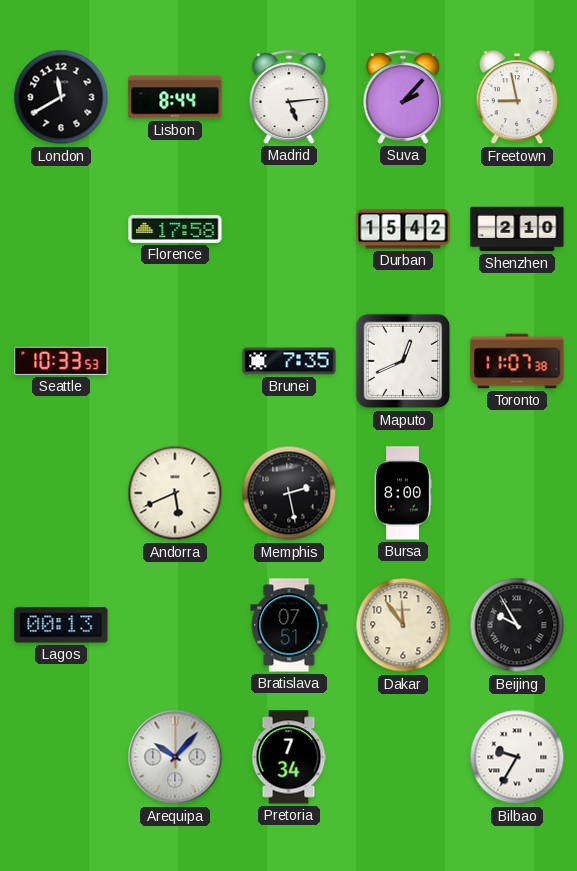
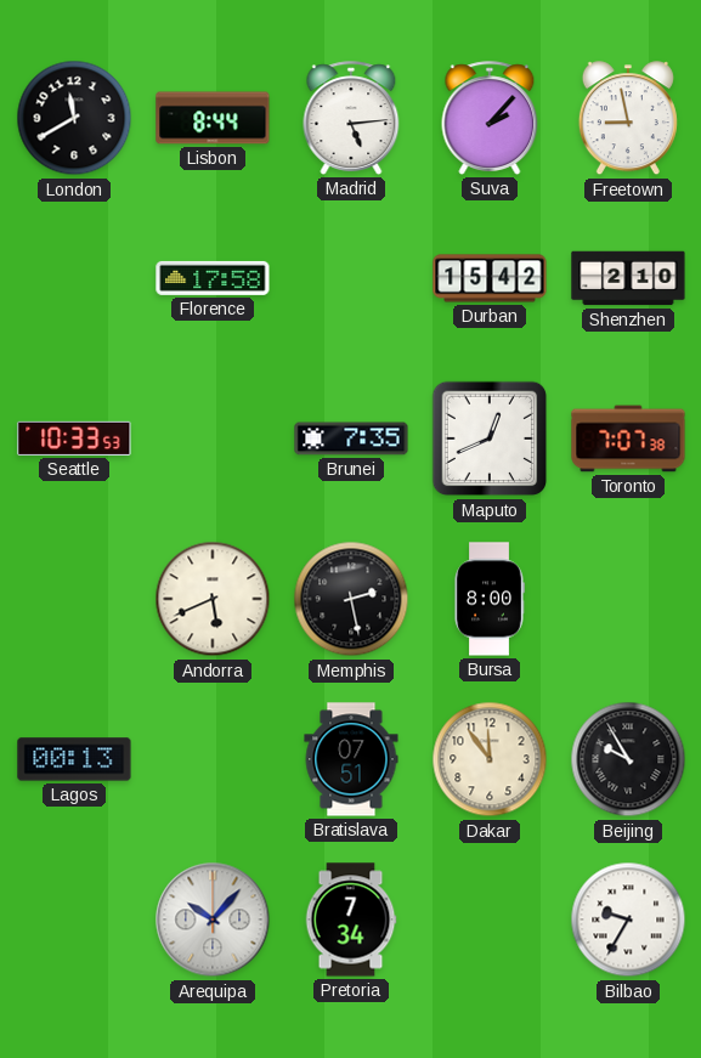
Toronto: 11:07 -> 7:07
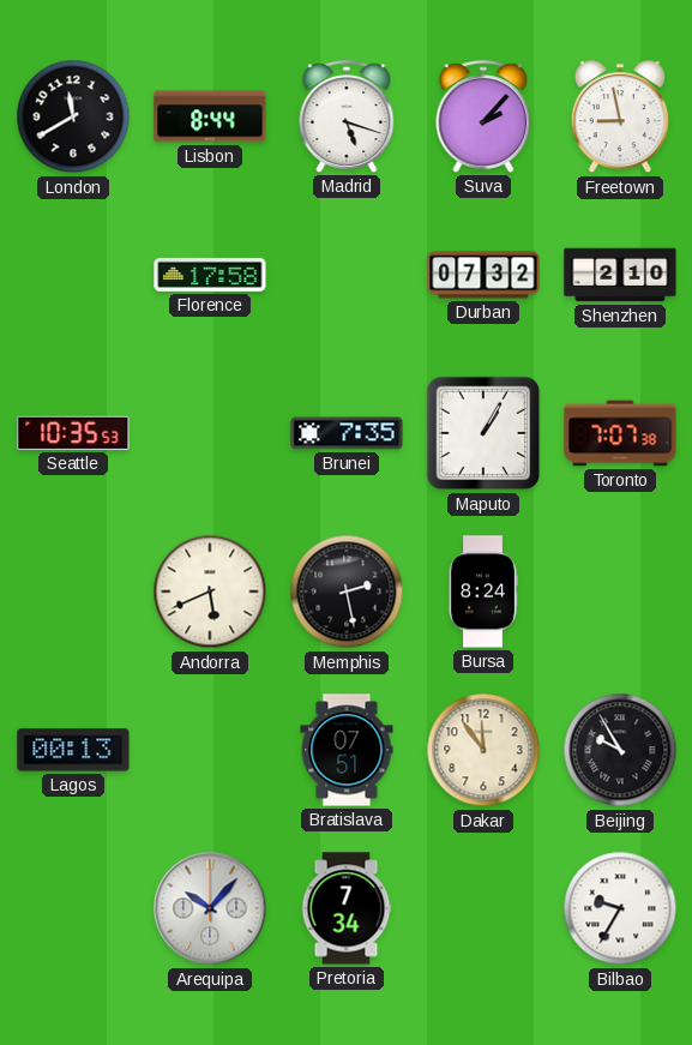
Madrid: 5:14 -> 5:18
Durban: 15:42 -> 07:32
Seattle: 10:33 -> 10:35
Maputo: 12:41 -> 1:05
Bursa: 8:00 -> 8:24
